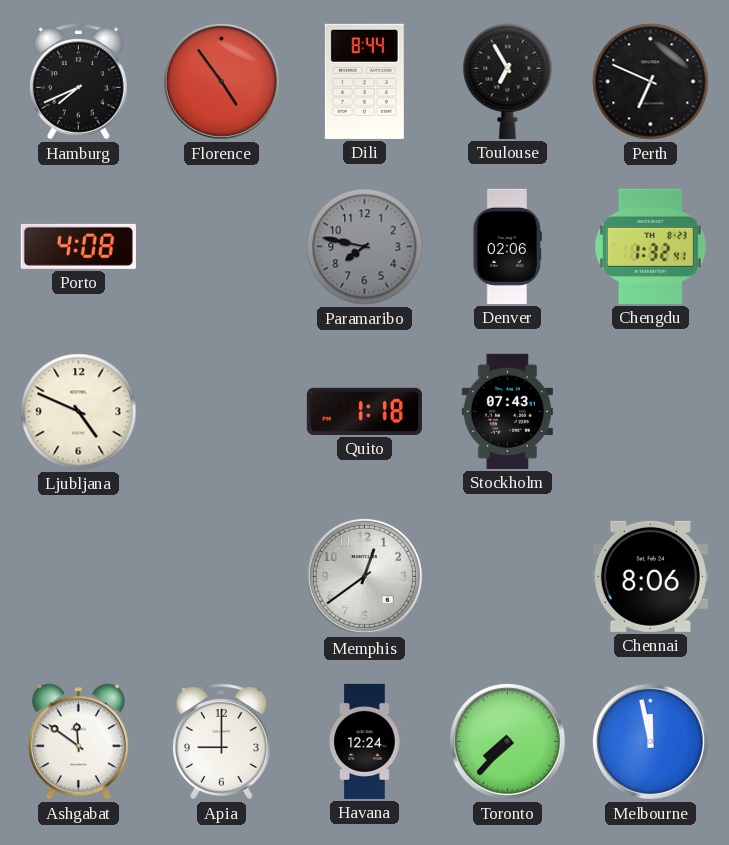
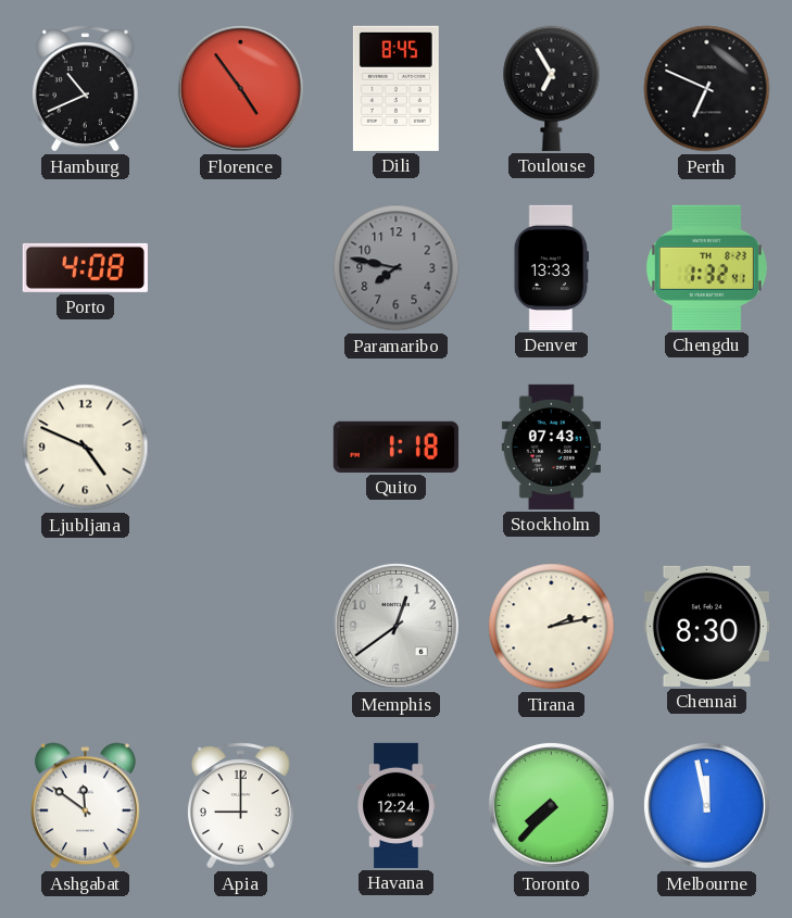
Hamburg: 7:41 -> 10:41
Dili: 8:44 -> 8:45
Denver: 02:06 -> 13:33
Tirana: none -> 2:13
Chennai: 8:06 -> 8:30
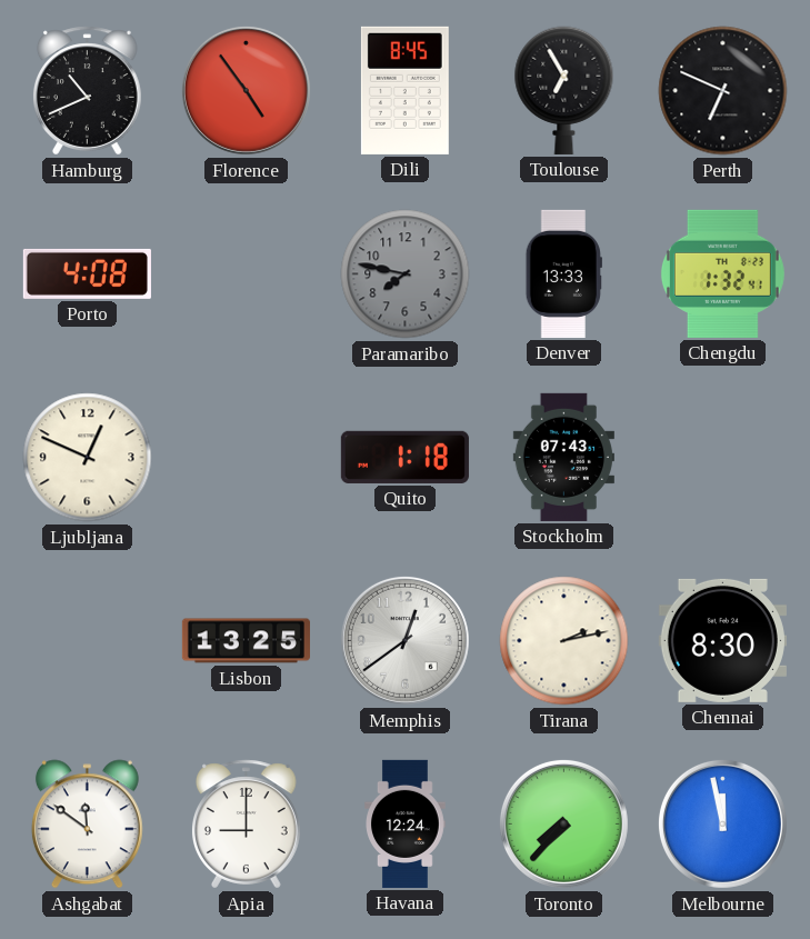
Ljubljana: 4:49 -> 12:49
Lisbon: none -> 13:25
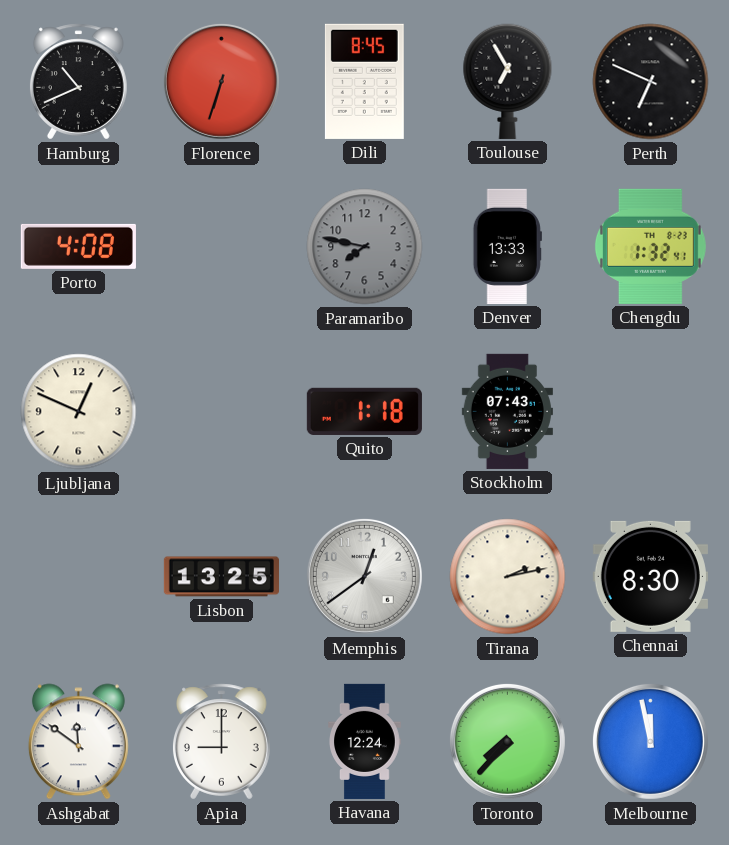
Florence: 4:54 -> 6:33
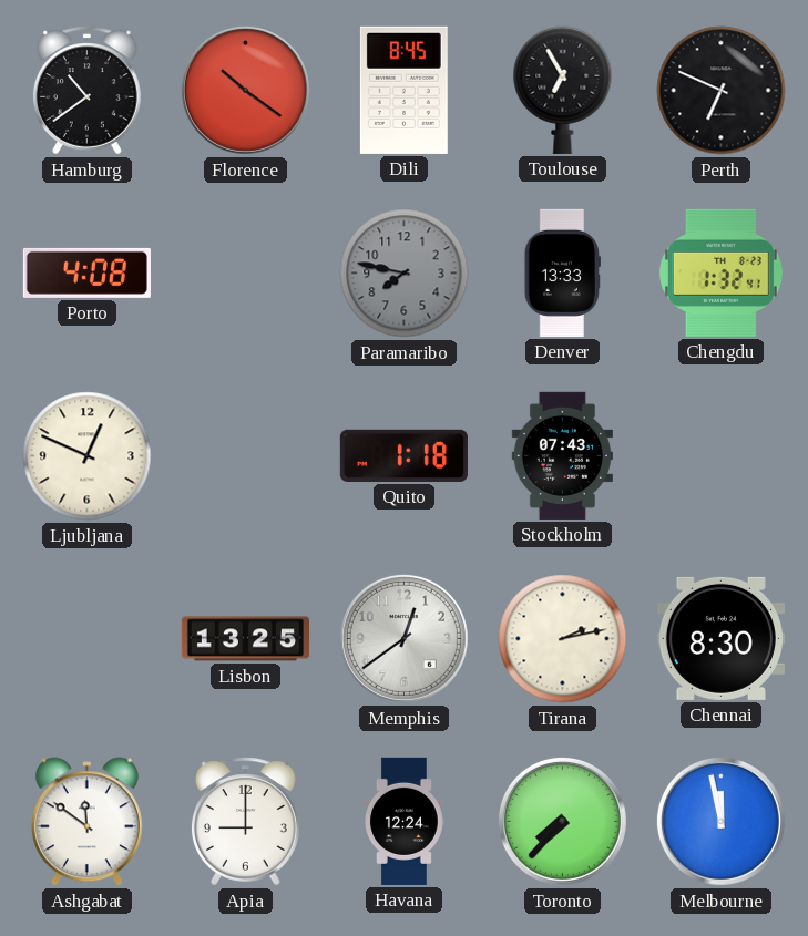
Hamburg: 10:41 -> 10:39
Florence: 6:33 -> 10:21
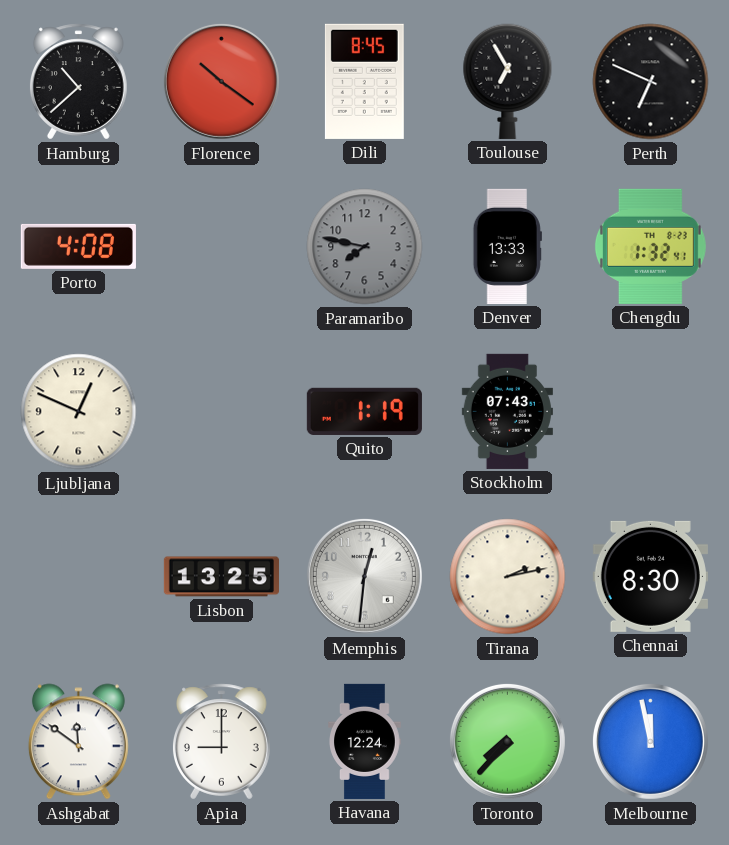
Hamburg: 10:39 -> 10:38
Quito: 1:18 -> 1:19
Memphis: 12:39 -> 12:31
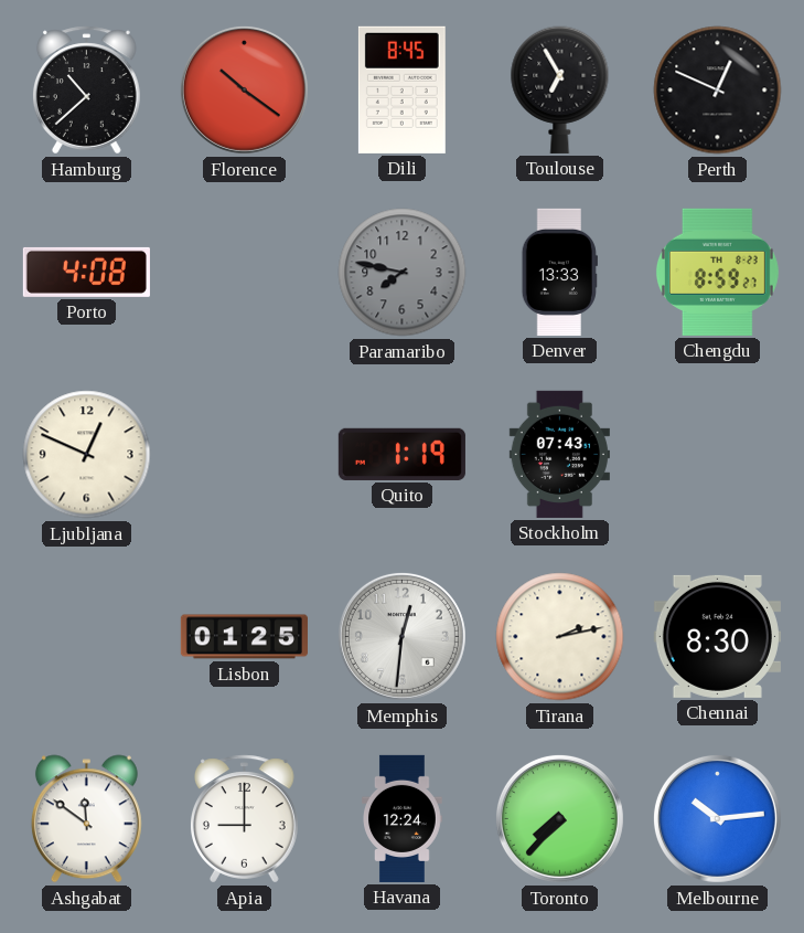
Perth: 6:49 -> 12:49
Chengdu: 1:32 -> 8:59
Lisbon: 13:25 -> 01:25
Melbourne: 11:58 -> 10:14
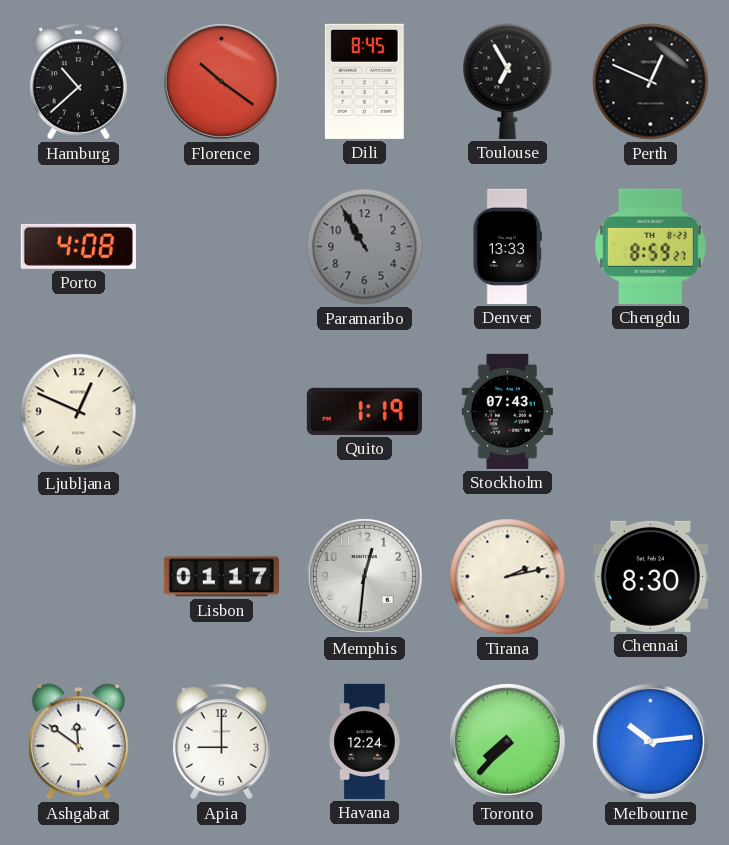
Paramaribo: 7:47 -> 10:55
Lisbon: 01:25 -> 01:17
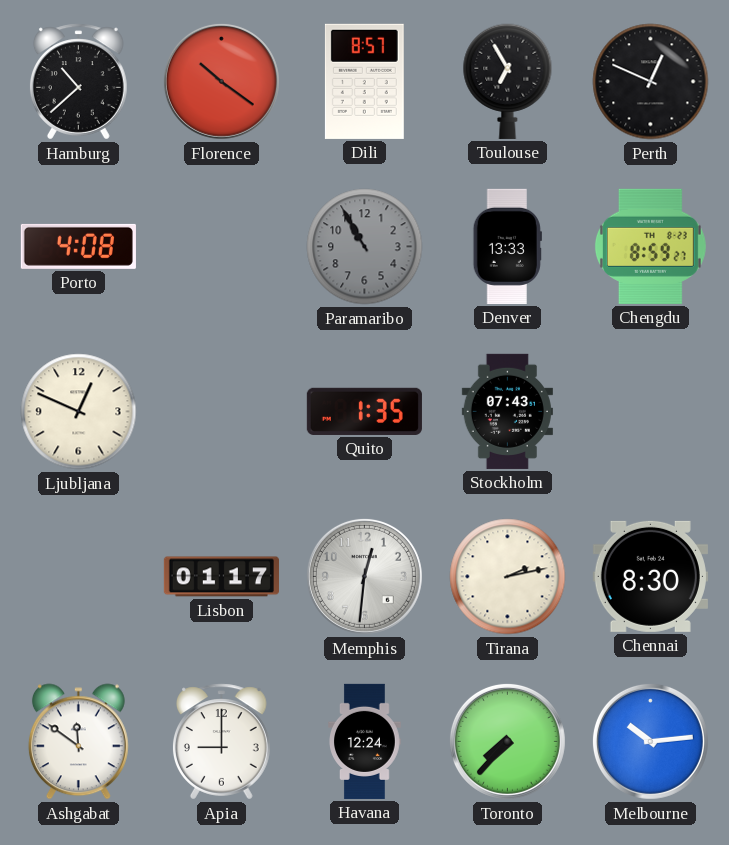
Dili: 8:45 -> 8:57
Quito: 1:19 -> 1:35
